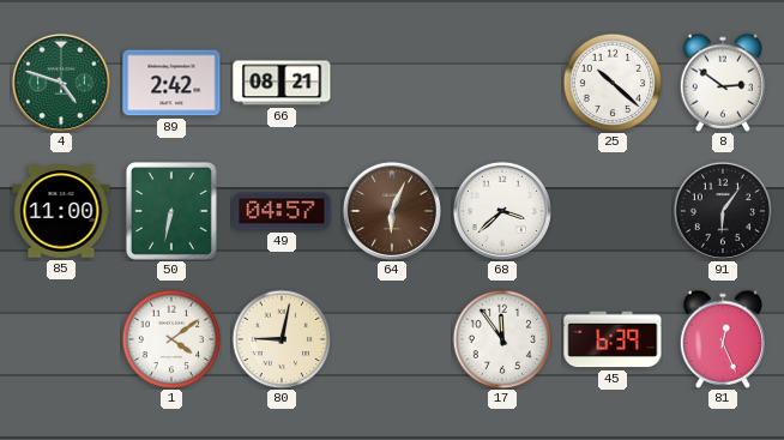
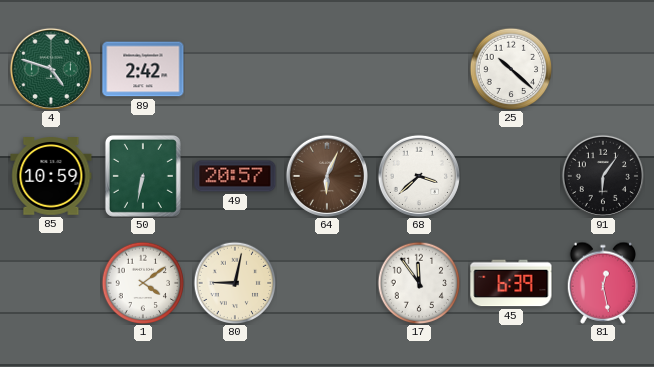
66: 08:21 -> none
8: 2:51 -> none
85: 11:00 -> 10:59
49: 04:57 -> 20:57
81: 12:26 -> 12:28
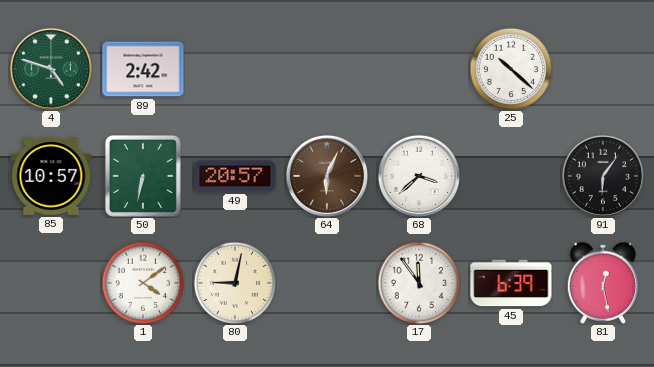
85: 10:59 -> 10:57
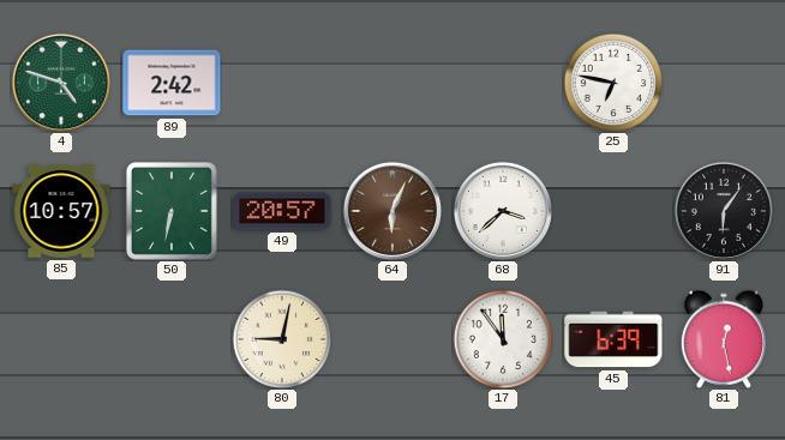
25: 10:22 -> 6:47
1: 4:09 -> none
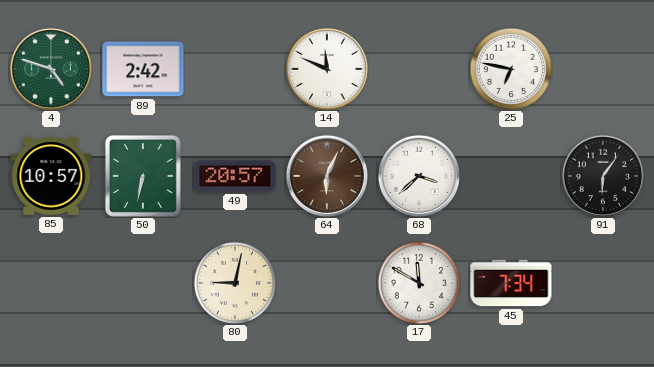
14: none -> 11:49
17: 11:54 -> 11:50
45: 6:39 -> 7:34
81: 12:28 -> none
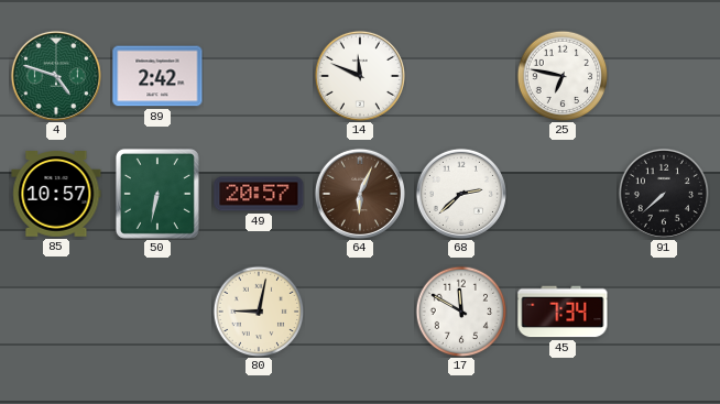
68: 3:38 -> 2:38
91: 6:06 -> 7:38
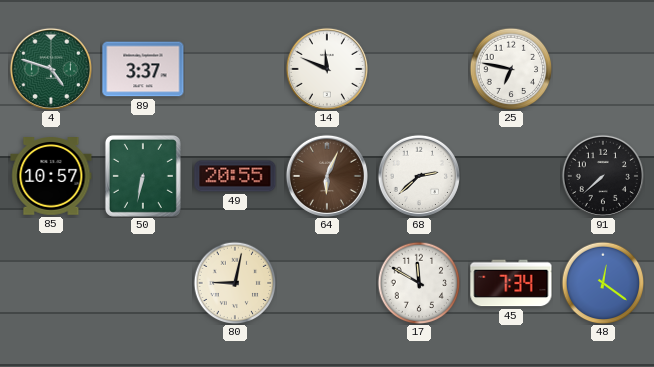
89: 2:42 -> 3:37
49: 20:57 -> 20:55
48: none -> 12:21
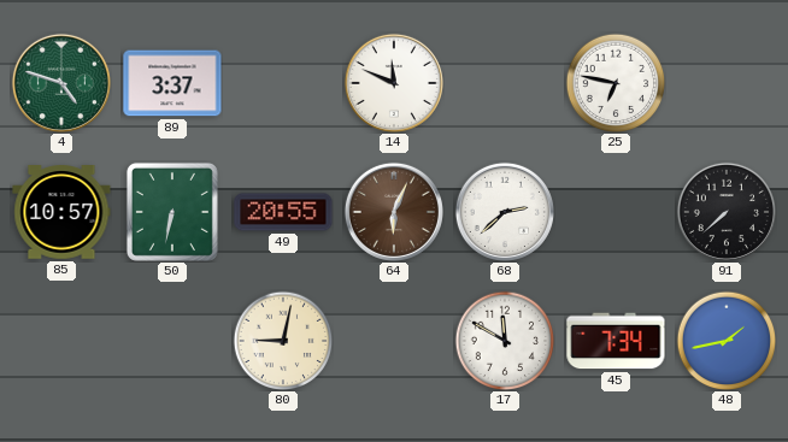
48: 12:21 -> 1:43
